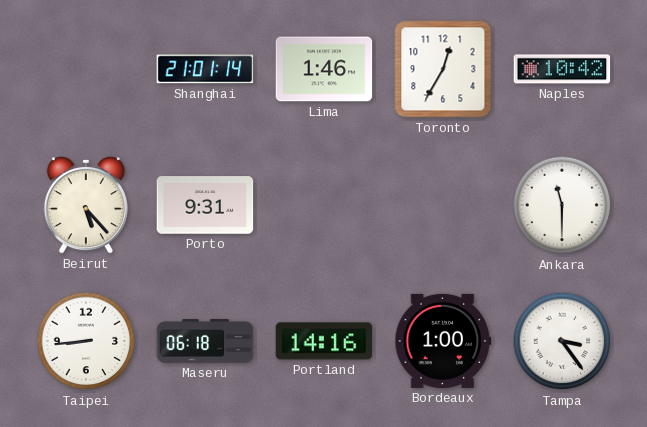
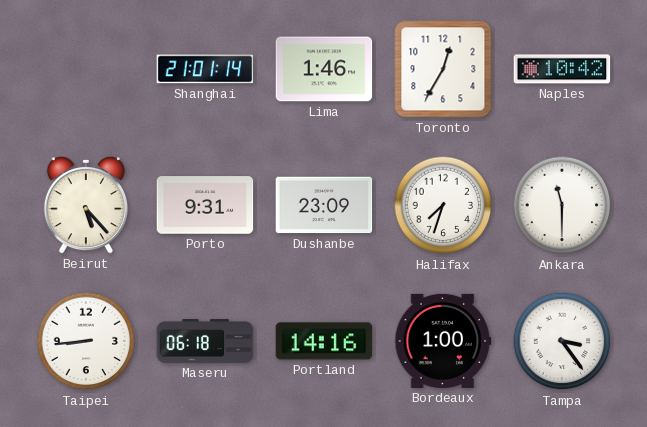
Dushanbe: none -> 23:09
Halifax: none -> 7:33
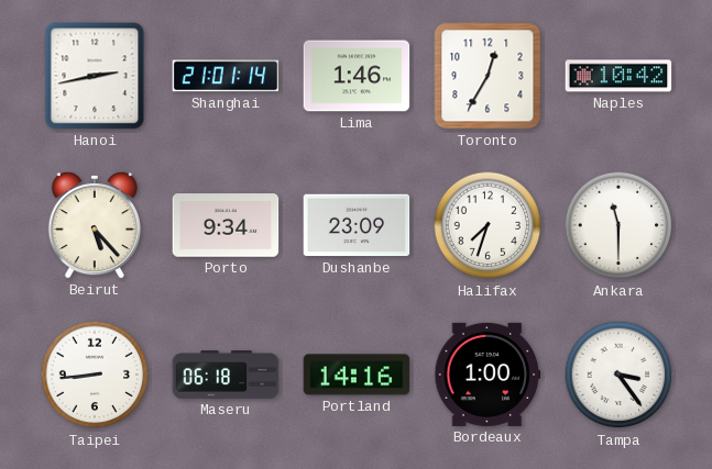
Hanoi: none -> 2:43
Porto: 9:31 -> 9:34
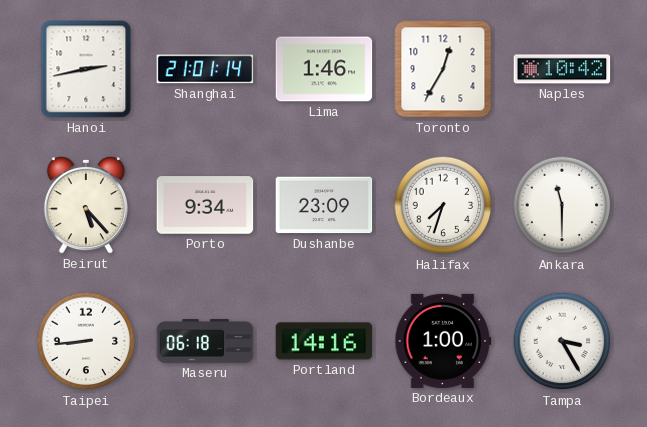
Tampa: 3:24 -> 3:25
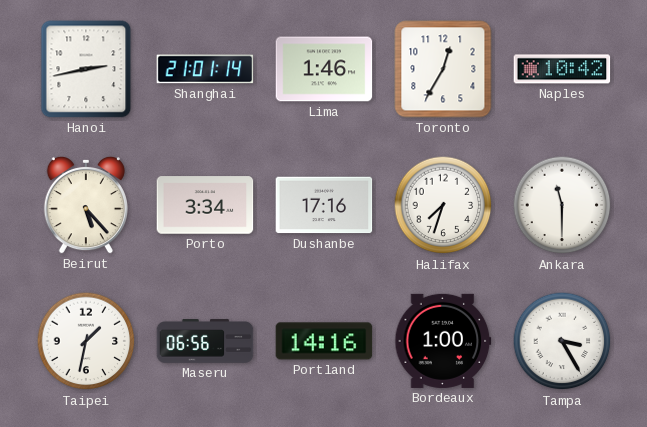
Porto: 9:34 -> 3:34
Dushanbe: 23:09 -> 17:16
Taipei: 8:44 -> 1:32
Maseru: 06:18 -> 06:56
